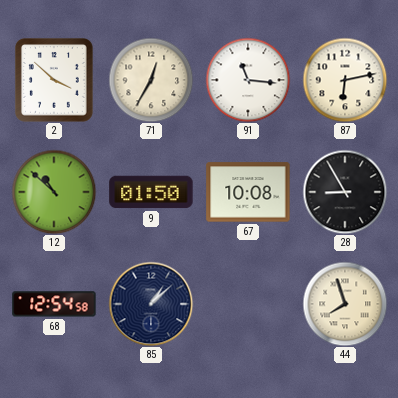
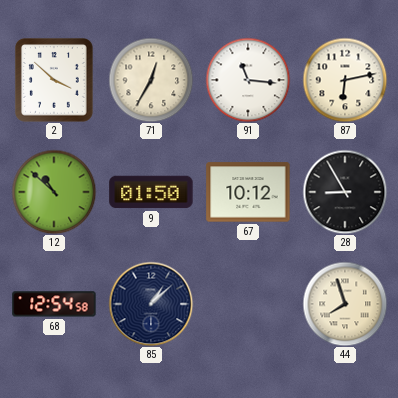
67: 10:08 -> 10:12
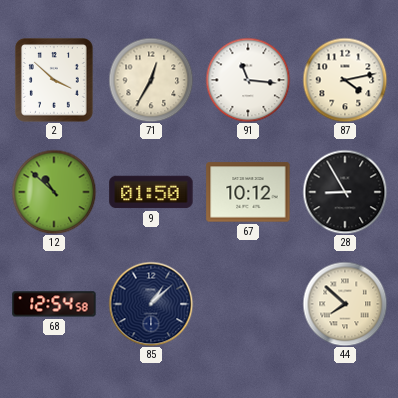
87: 6:13 -> 4:13
44: 7:57 -> 7:52
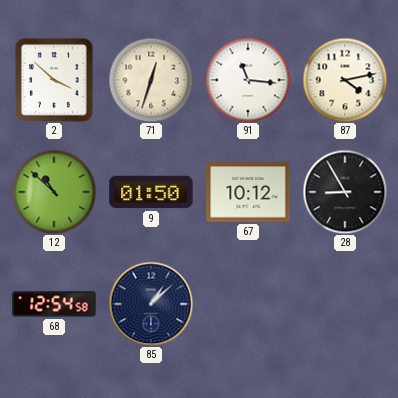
71: 12:35 -> 12:33
44: 7:52 -> none
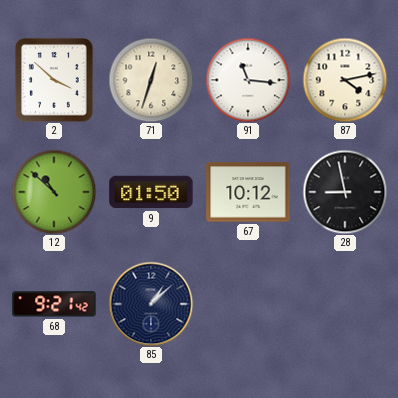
28: 8:55 -> 8:58
68: 12:54 -> 9:21
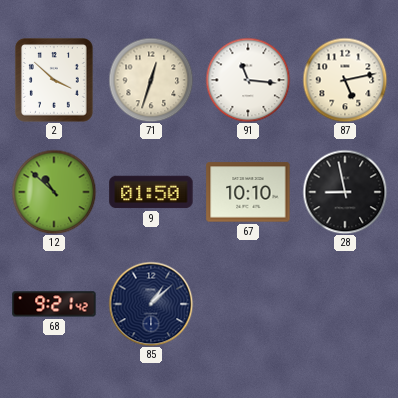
87: 4:13 -> 5:13
67: 10:12 -> 10:10
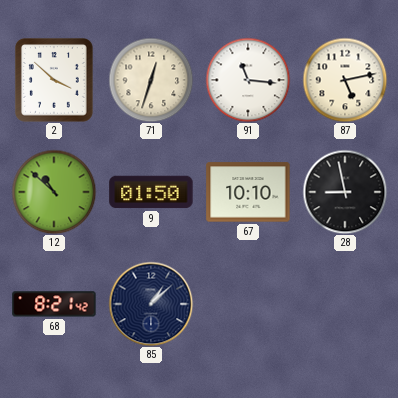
68: 9:21 -> 8:21
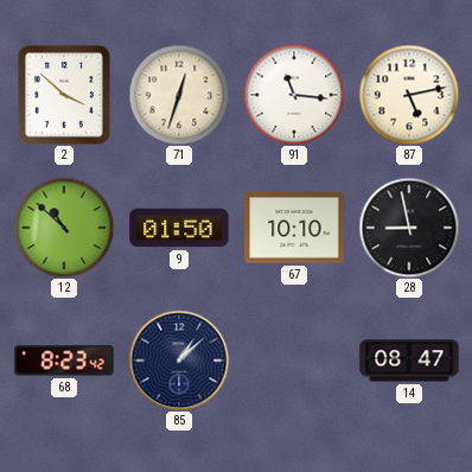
68: 8:21 -> 8:23
14: none -> 08:47
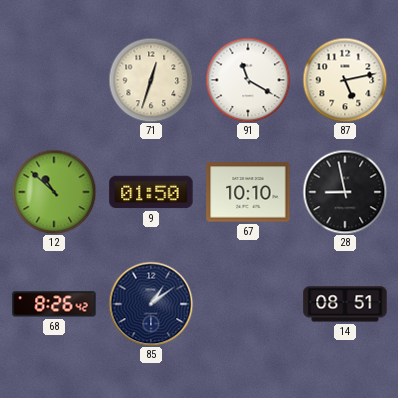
2: 3:52 -> none
91: 11:16 -> 11:20
68: 8:23 -> 8:26
85: 1:08 -> 1:09
14: 08:47 -> 08:51
